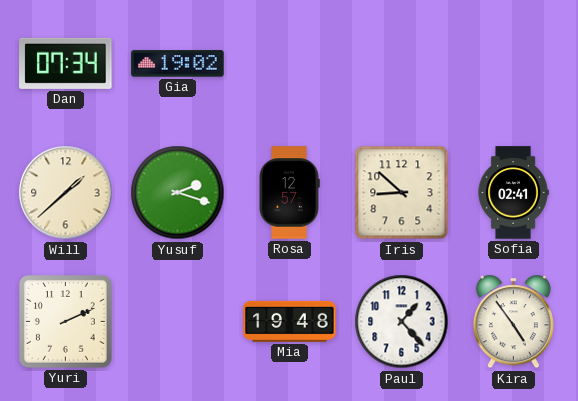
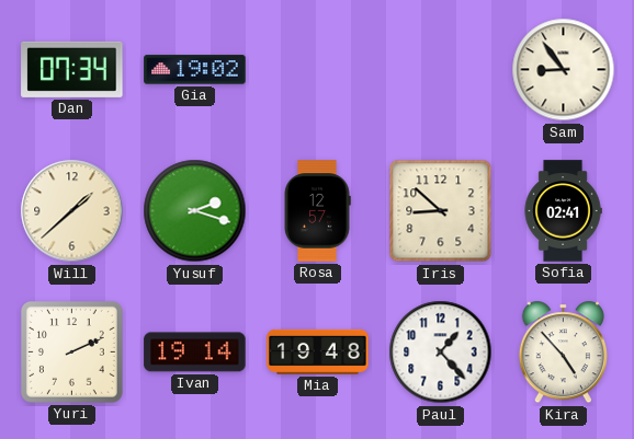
Sam: none -> 8:54
Ivan: none -> 19:14
Kira: 4:54 -> 4:53
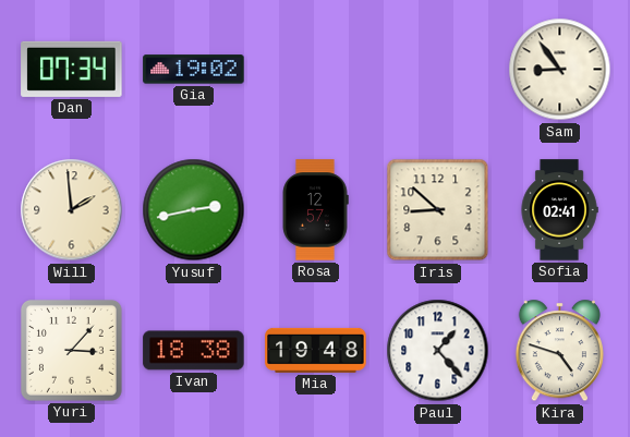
Will: 1:38 -> 1:59
Yusuf: 2:18 -> 2:43
Yuri: 2:11 -> 3:07
Ivan: 19:14 -> 18:38
Kira: 4:53 -> 4:48
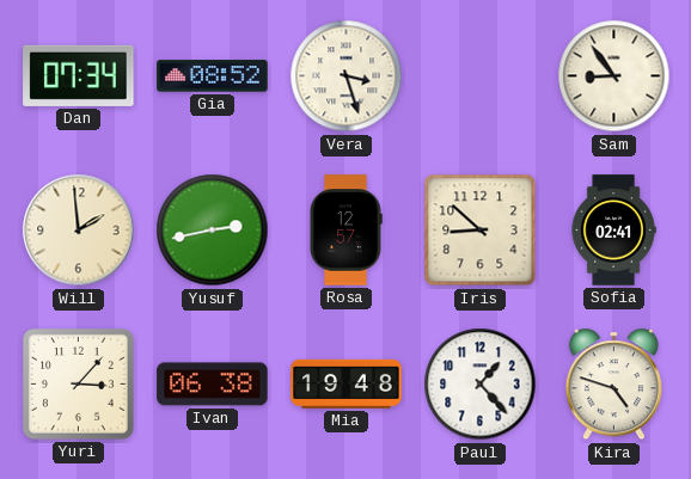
Gia: 19:02 -> 08:52
Vera: none -> 3:27
Ivan: 18:38 -> 06:38
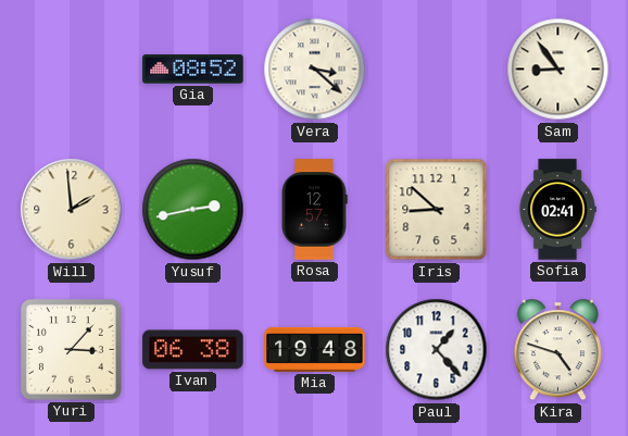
Dan: 07:34 -> none
Vera: 3:27 -> 3:22
